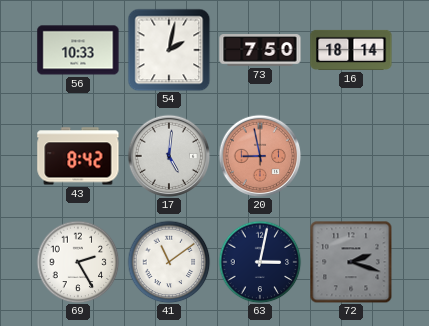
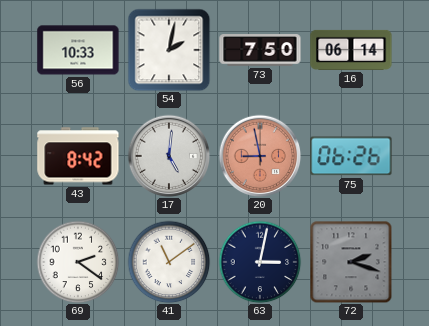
16: 18:14 -> 06:14
75: none -> 06:26
69: 2:25 -> 2:21
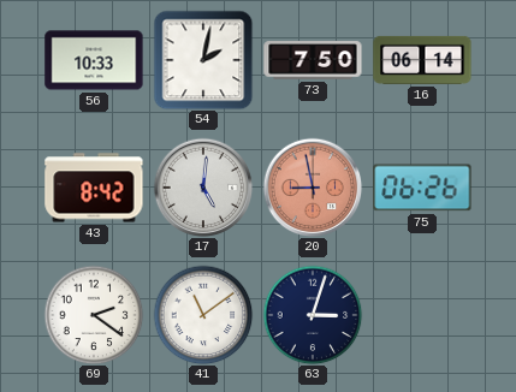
63: 3:02 -> 3:03
72: 2:18 -> none
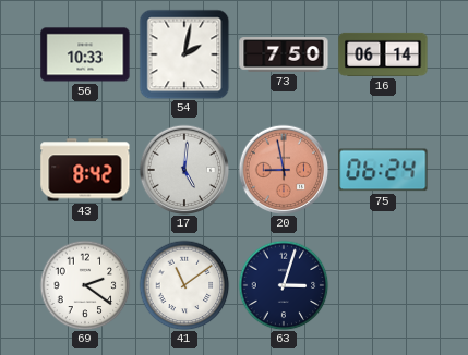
75: 06:26 -> 06:24
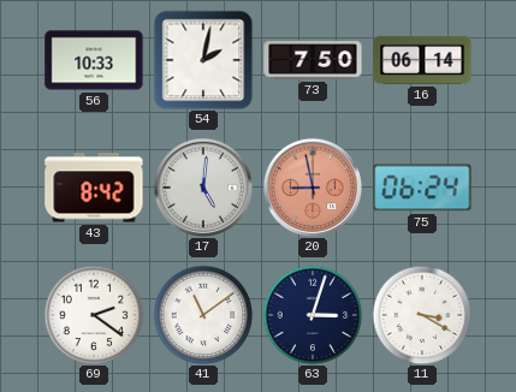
11: none -> 3:20
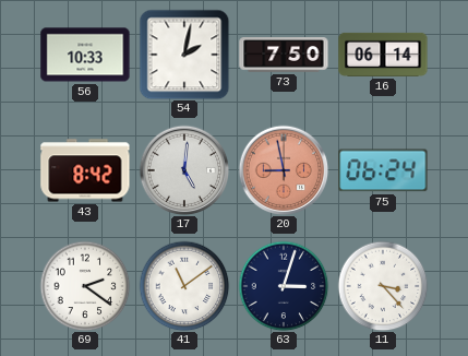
11: 3:20 -> 3:23
